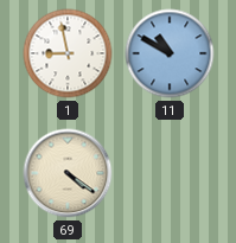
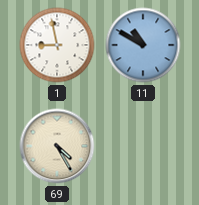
69: 4:21 -> 4:25
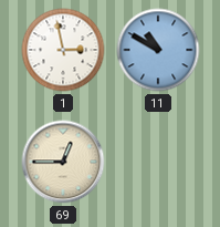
1: 8:58 -> 2:58
69: 4:25 -> 12:45
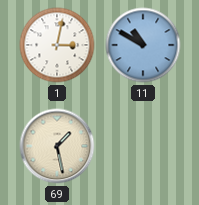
1: 2:58 -> 3:02
69: 12:45 -> 1:28
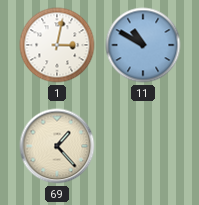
69: 1:28 -> 1:23
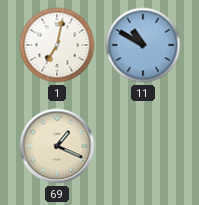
1: 3:02 -> 7:02
69: 1:23 -> 1:19
